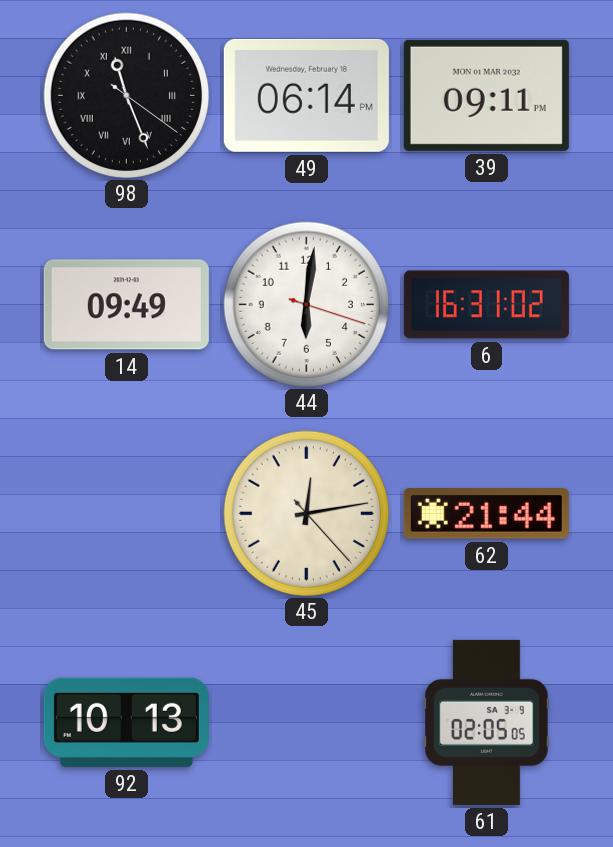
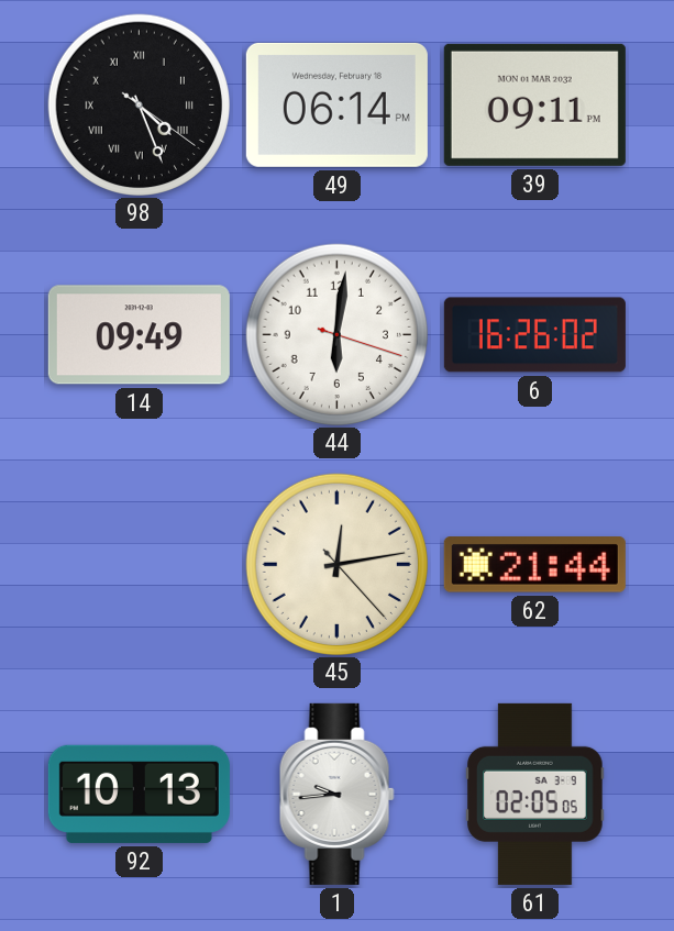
98: 11:26 -> 4:26
6: 16:31 -> 16:26
1: none -> 9:44
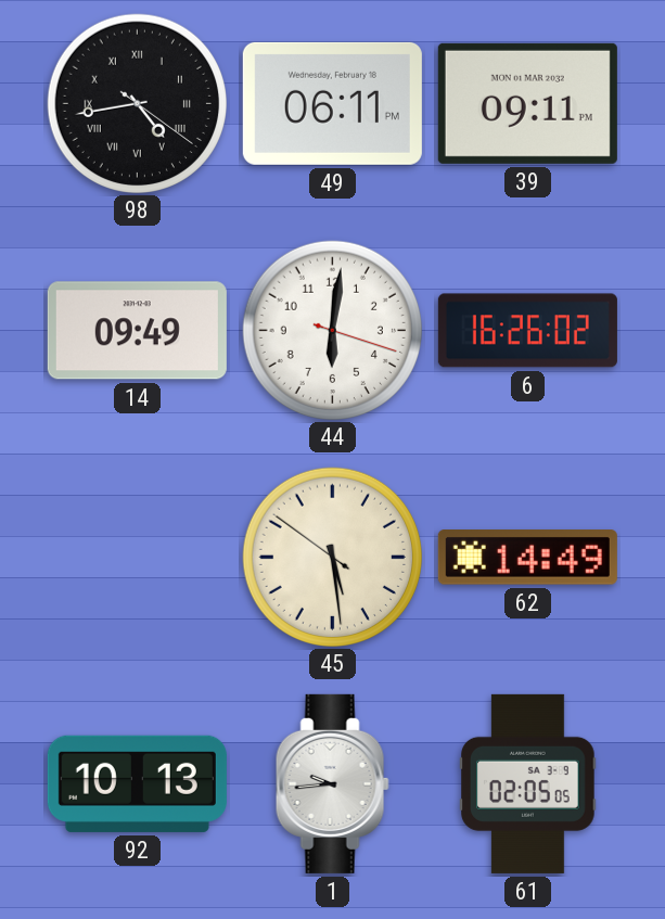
98: 4:26 -> 4:43
49: 06:14 -> 06:11
45: 12:13 -> 5:28
62: 21:44 -> 14:49
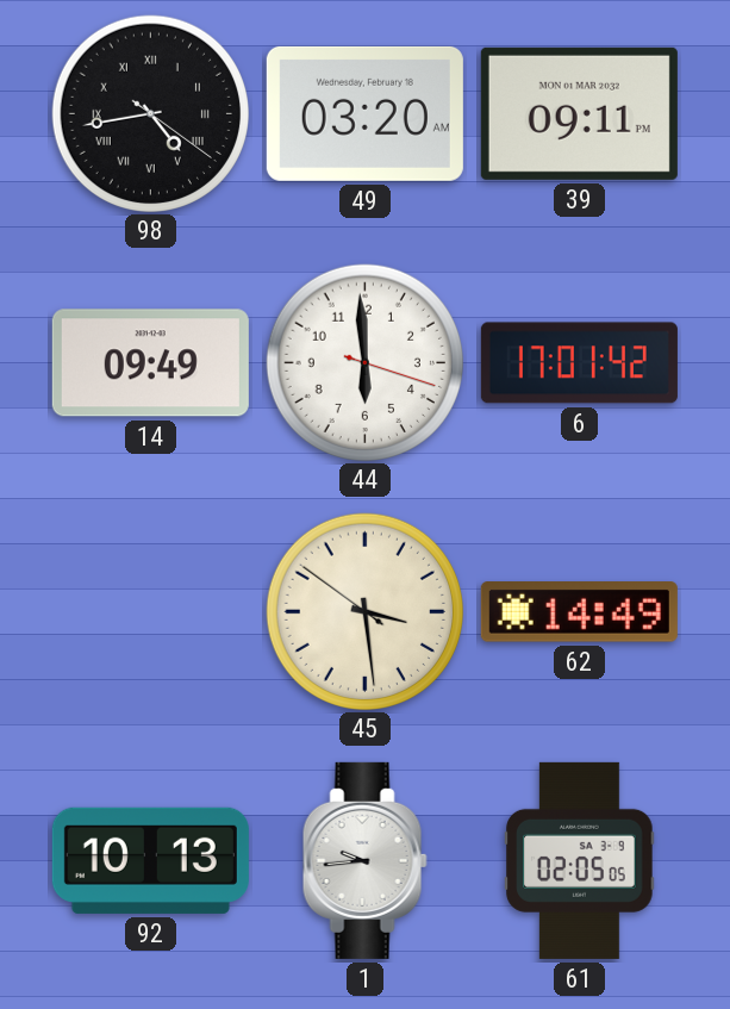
49: 06:11 -> 03:20
44: 6:01 -> 5:59
6: 16:26 -> 17:01
45: 5:28 -> 3:28
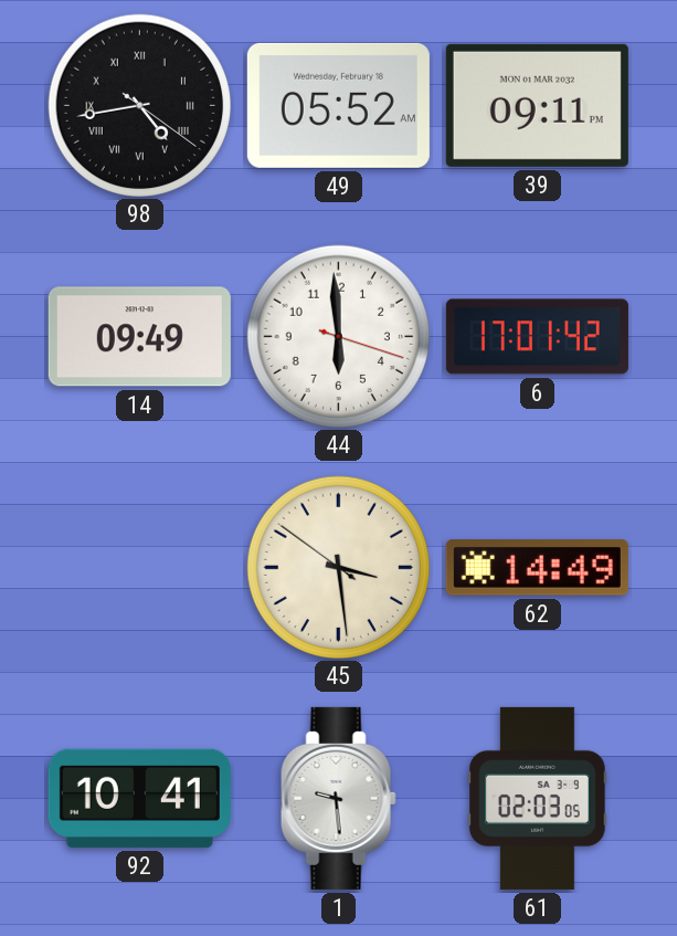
49: 03:20 -> 05:52
92: 10:13 -> 10:41
1: 9:44 -> 9:29
61: 02:05 -> 02:03
